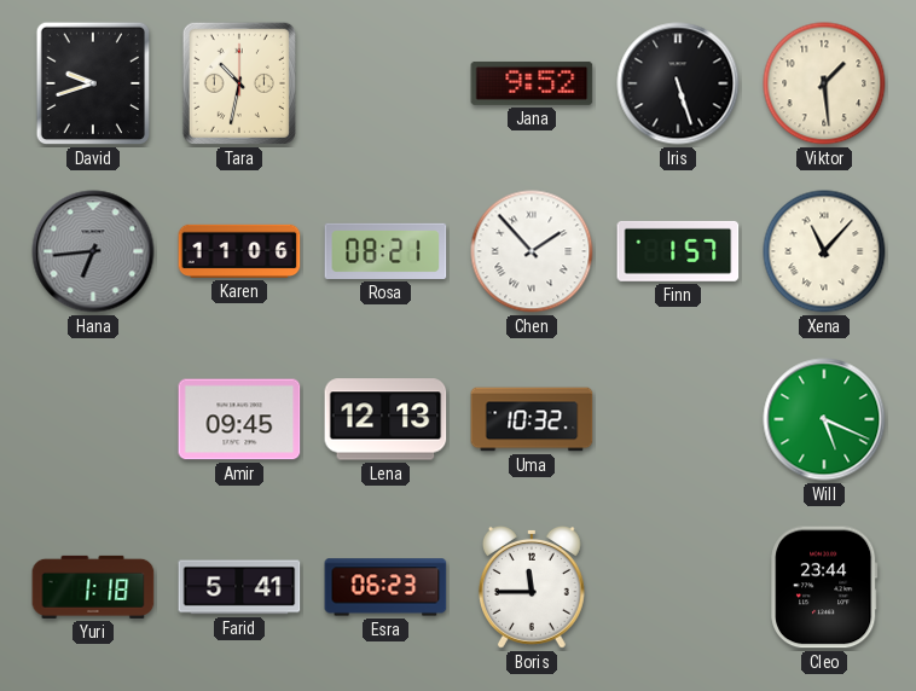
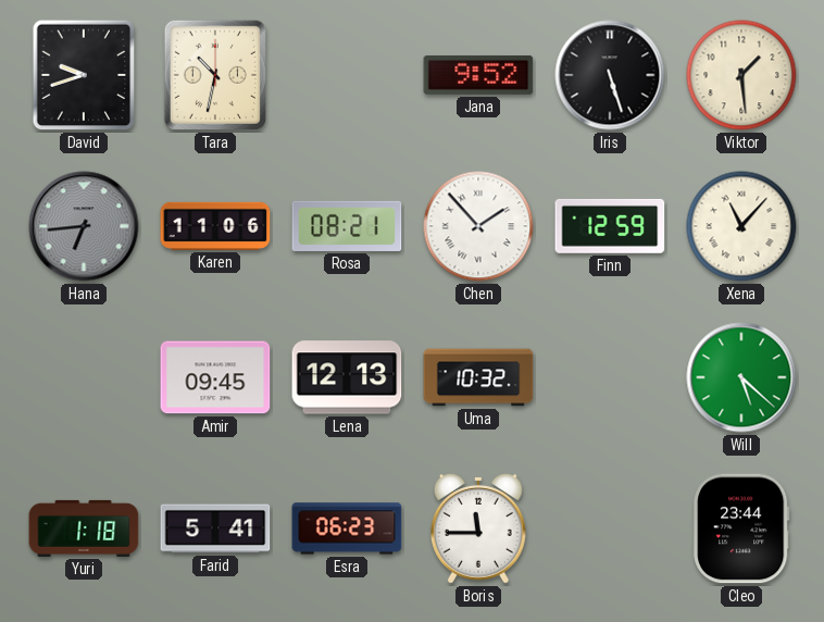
Finn: 1:57 -> 12:59
Will: 5:19 -> 5:22
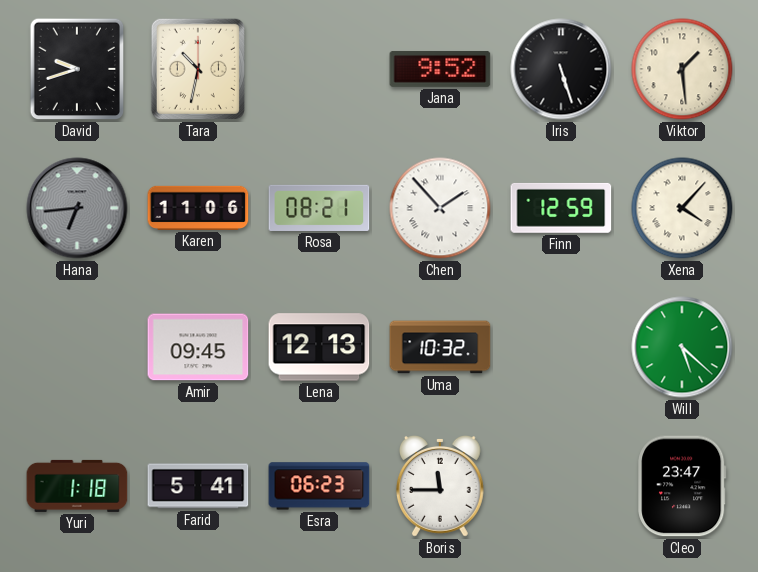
Xena: 11:07 -> 4:07
Cleo: 23:44 -> 23:47
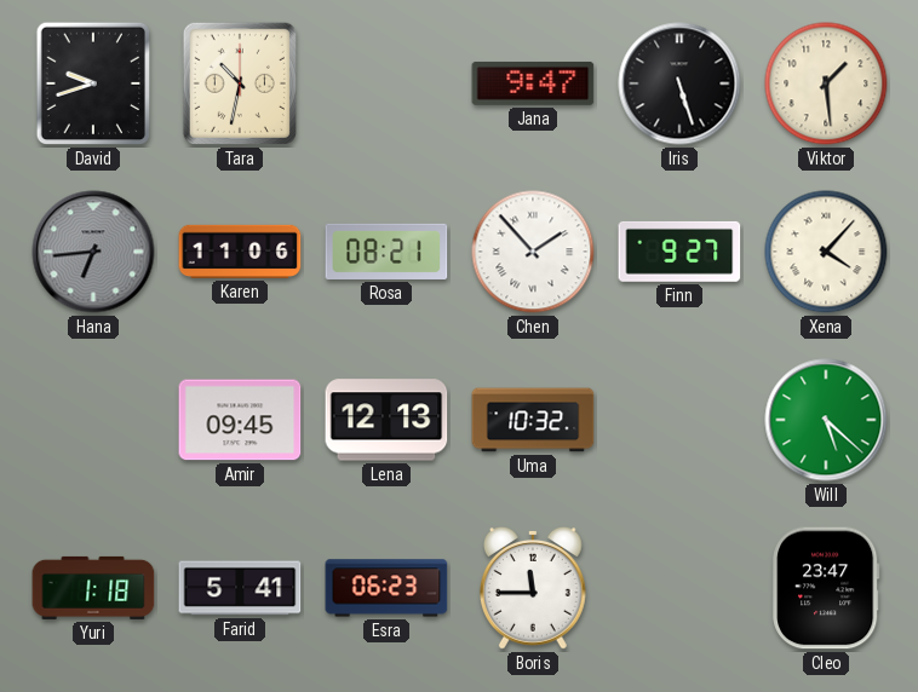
Jana: 9:52 -> 9:47
Finn: 12:59 -> 9:27
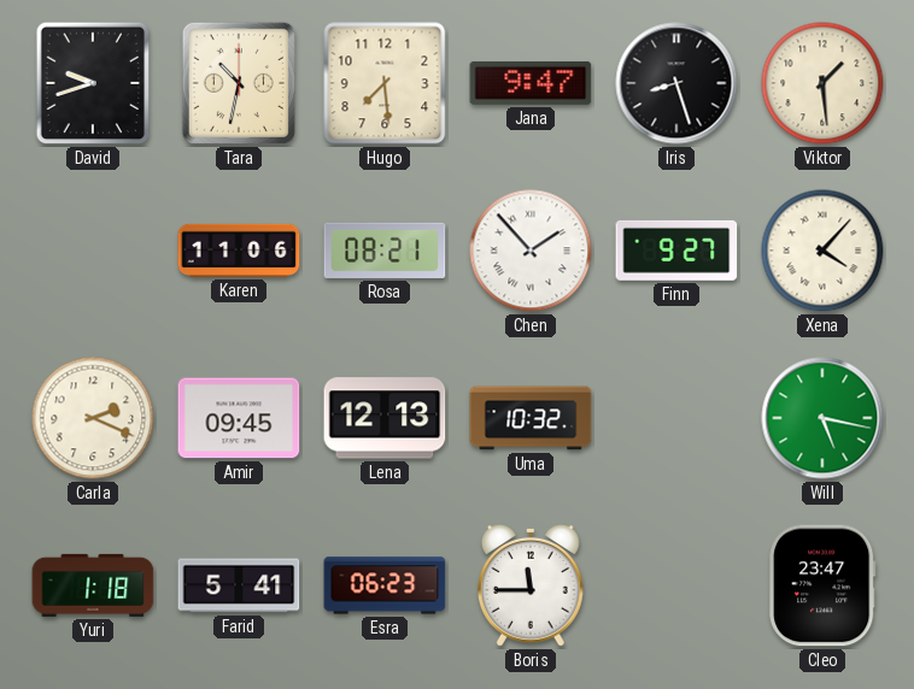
Hugo: none -> 7:29
Iris: 5:27 -> 8:27
Hana: 6:44 -> none
Carla: none -> 2:19
Will: 5:22 -> 5:17
